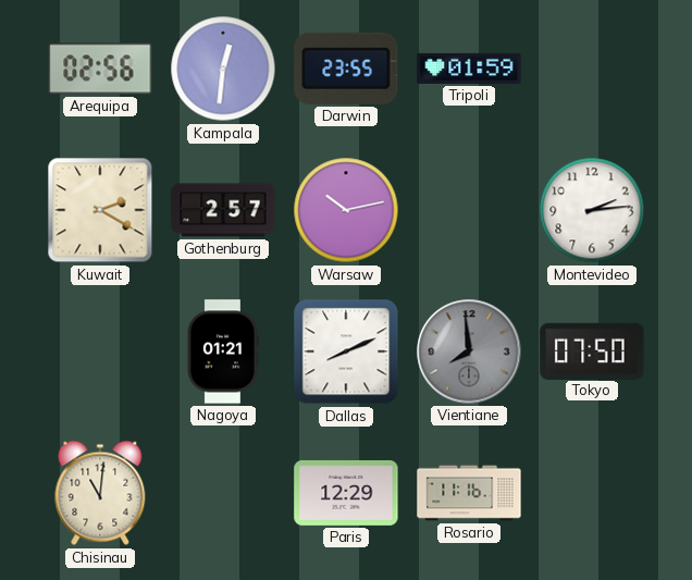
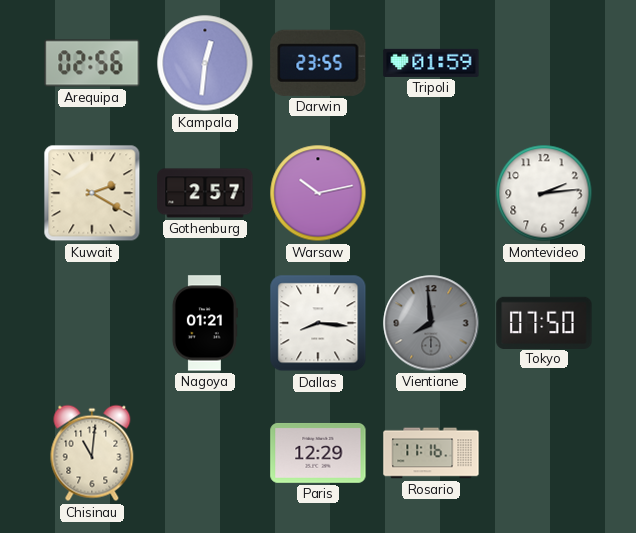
Dallas: 8:11 -> 8:16
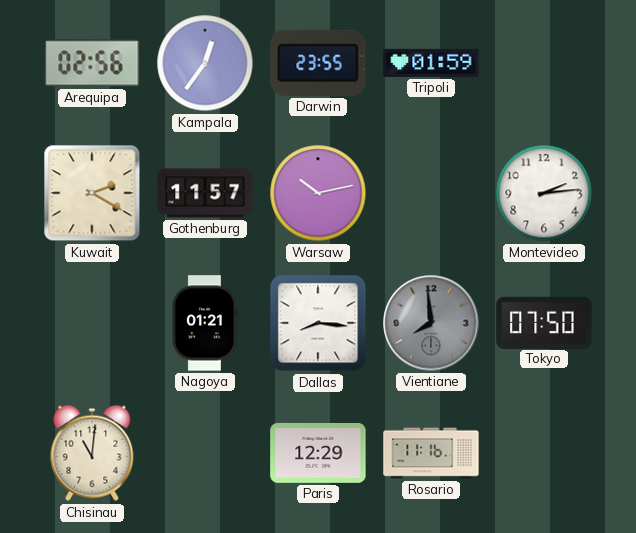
Kampala: 12:31 -> 12:36
Gothenburg: 2:57 -> 11:57
